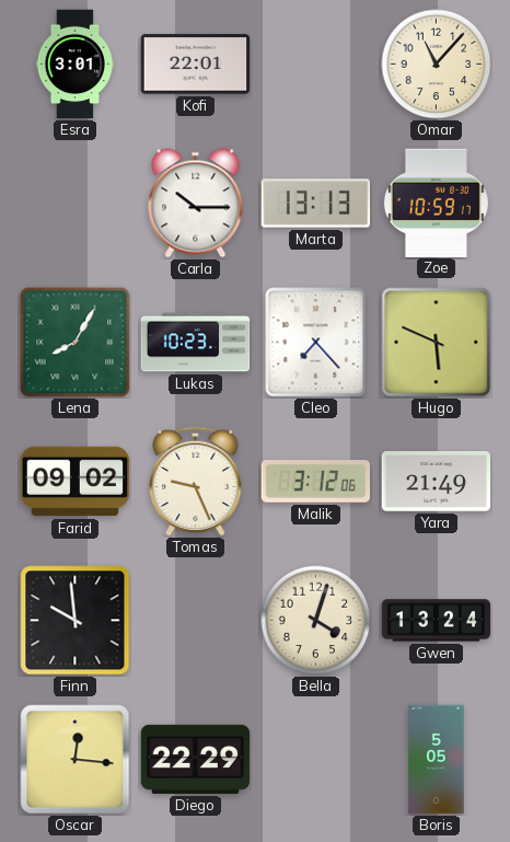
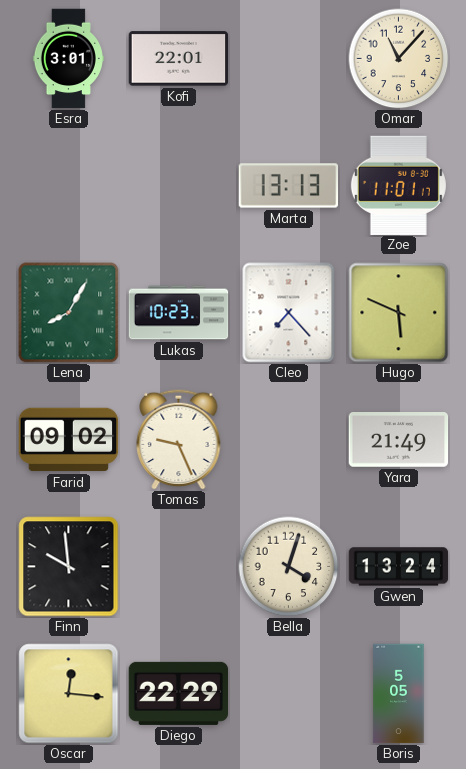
Carla: 10:15 -> none
Zoe: 10:59 -> 11:01
Malik: 3:12 -> none
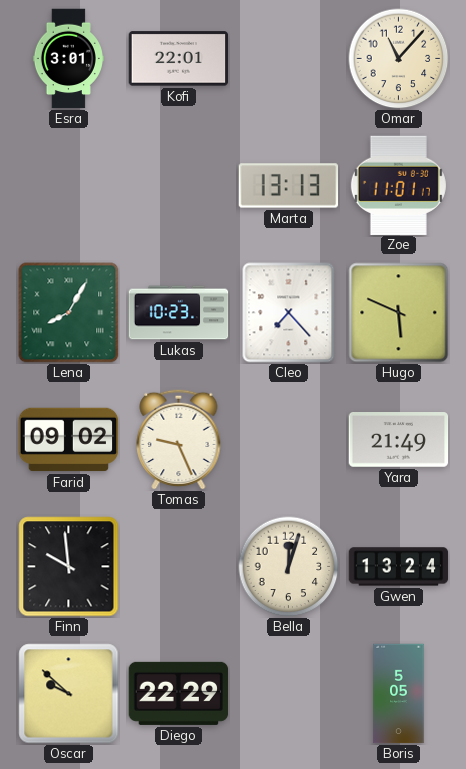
Bella: 4:03 -> 12:03
Oscar: 12:16 -> 9:52
